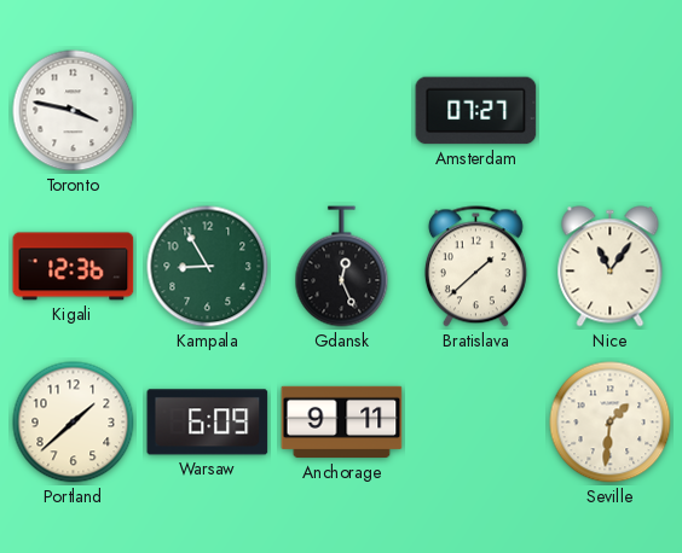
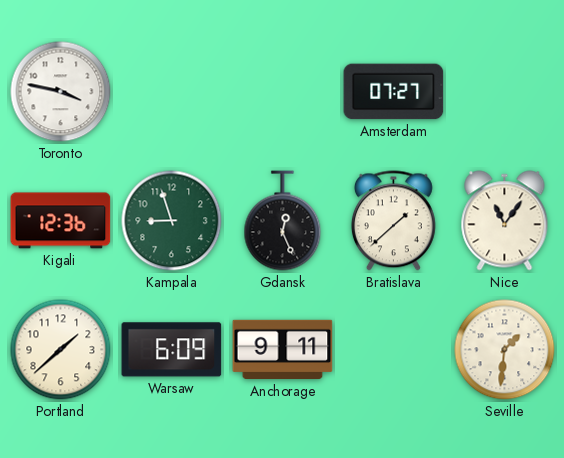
Kampala: 8:55 -> 8:57
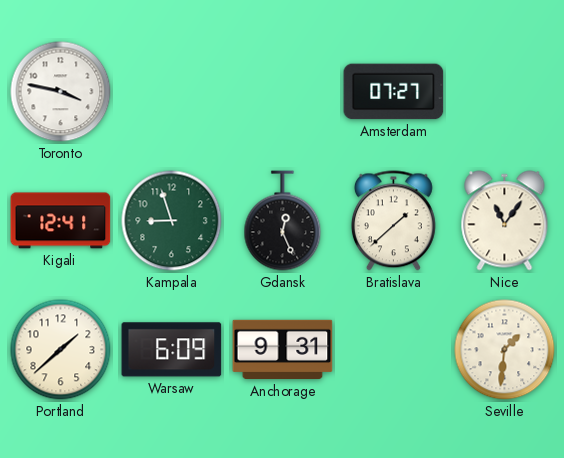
Kigali: 12:36 -> 12:41
Anchorage: 9:11 -> 9:31
